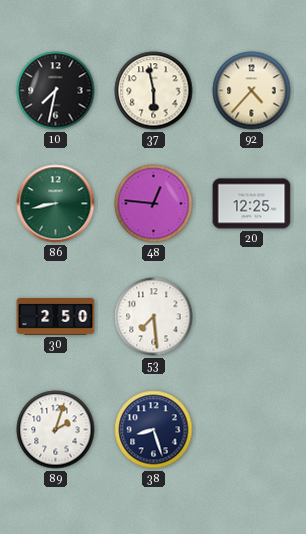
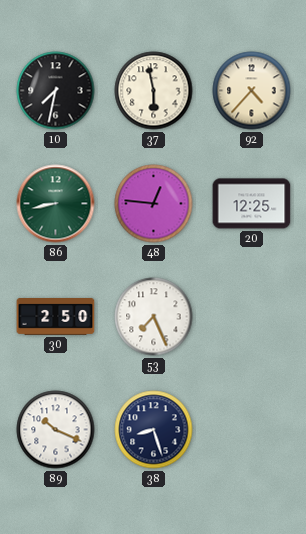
53: 7:29 -> 7:26
89: 2:03 -> 10:19
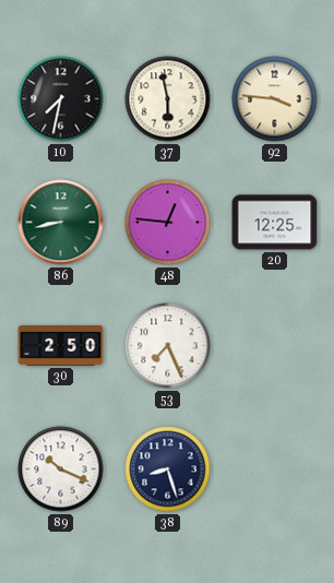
92: 4:37 -> 3:46
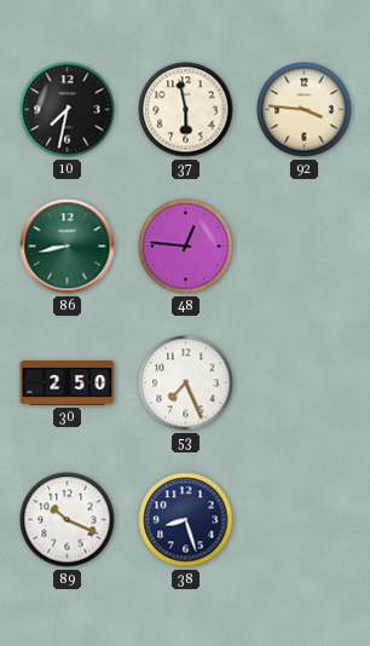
20: 12:25 -> none
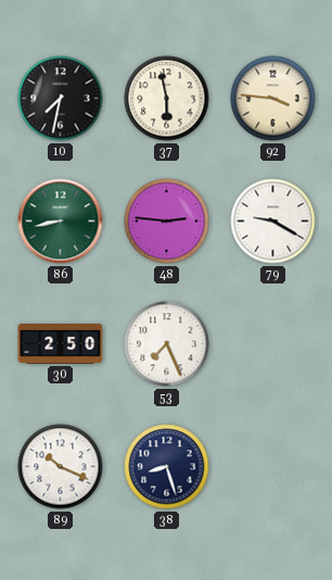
48: 12:46 -> 2:46
79: none -> 9:20
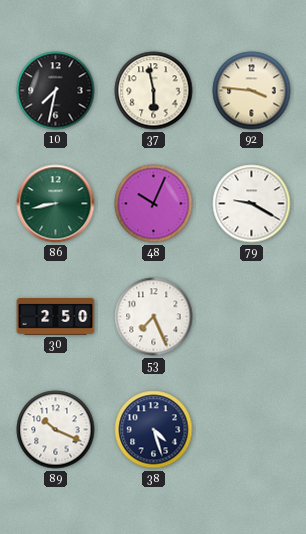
48: 2:46 -> 10:04
38: 8:27 -> 4:27
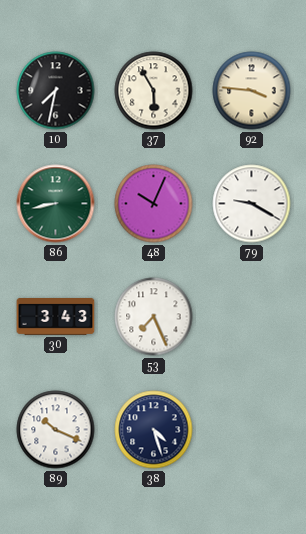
37: 5:58 -> 5:55
30: 2:50 -> 3:43
